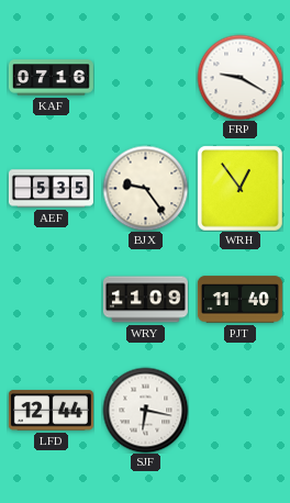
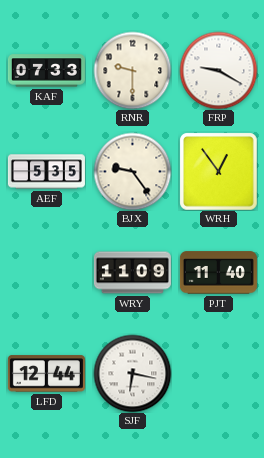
KAF: 07:16 -> 07:33
RNR: none -> 9:30
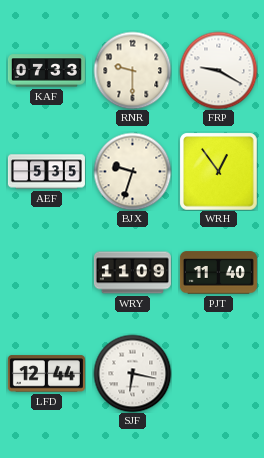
BJX: 9:24 -> 9:33
